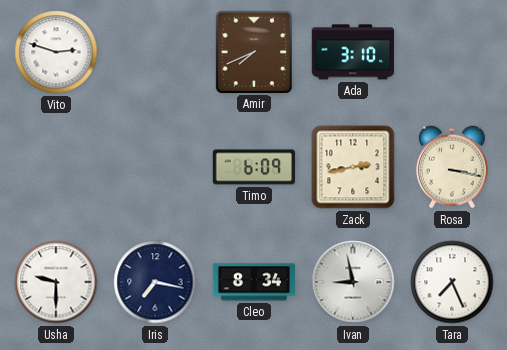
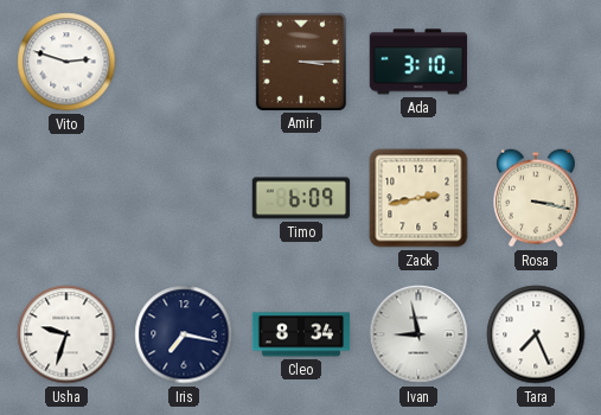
Amir: 7:41 -> 3:15
Usha: 9:30 -> 9:33
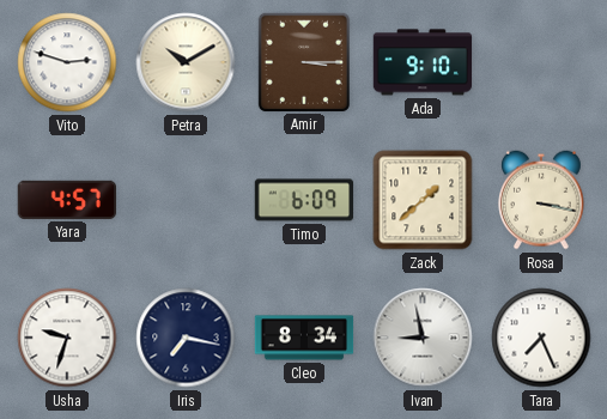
Petra: none -> 10:10
Ada: 3:10 -> 9:10
Yara: none -> 4:57
Zack: 2:43 -> 1:38
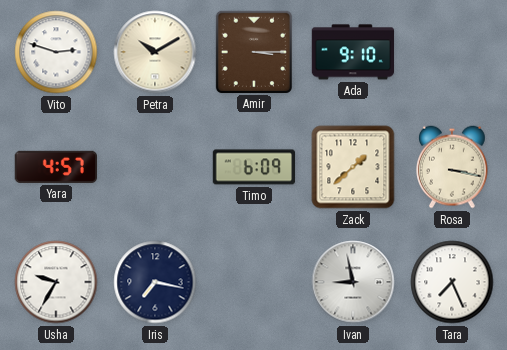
Usha: 9:33 -> 9:35
Cleo: 8:34 -> none
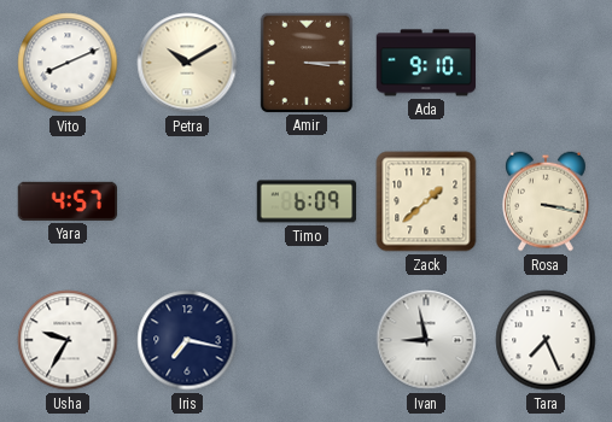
Vito: 2:48 -> 8:11
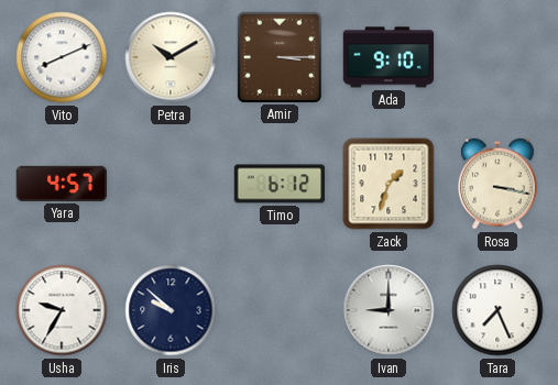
Timo: 6:09 -> 6:12
Zack: 1:38 -> 1:33
Iris: 7:17 -> 9:52
Ivan: 8:58 -> 9:00
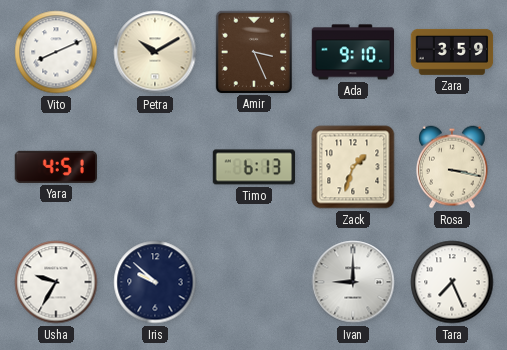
Amir: 3:15 -> 3:26
Zara: none -> 3:59
Yara: 4:57 -> 4:51
Timo: 6:12 -> 6:13
